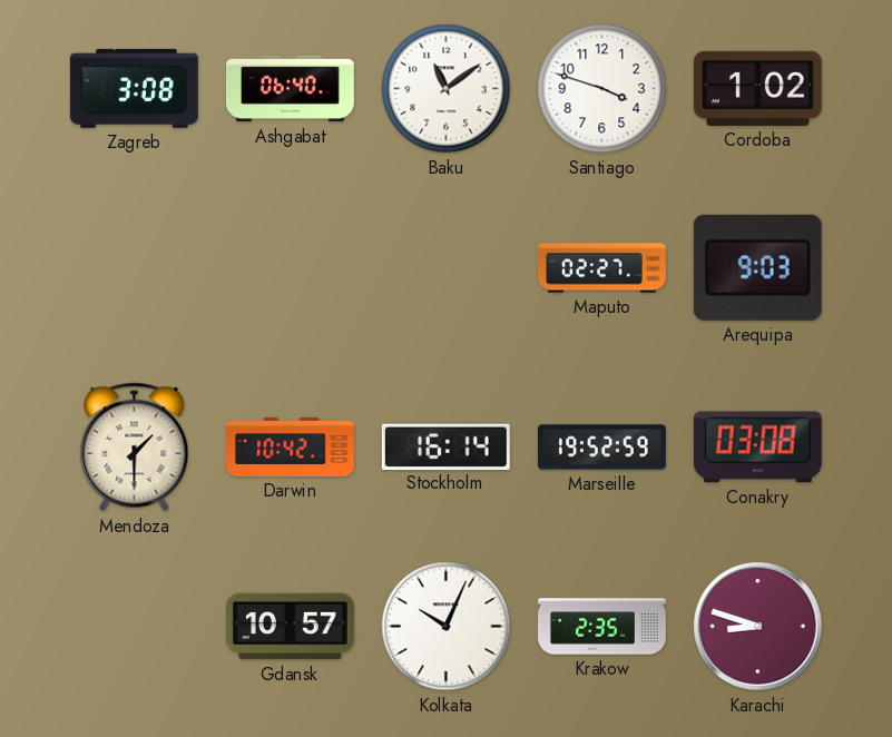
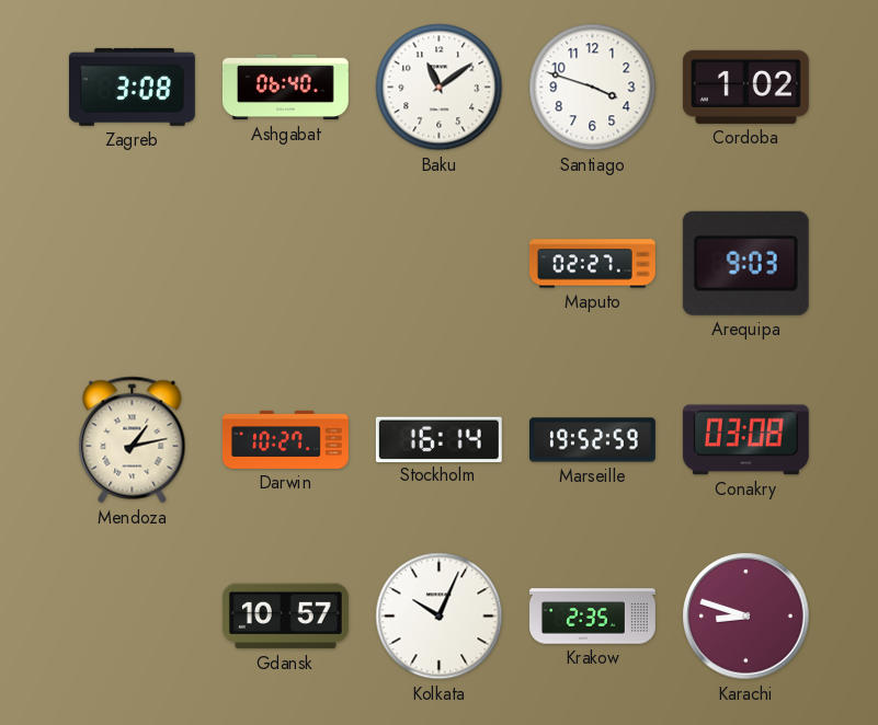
Mendoza: 1:30 -> 1:13
Darwin: 10:42 -> 10:27
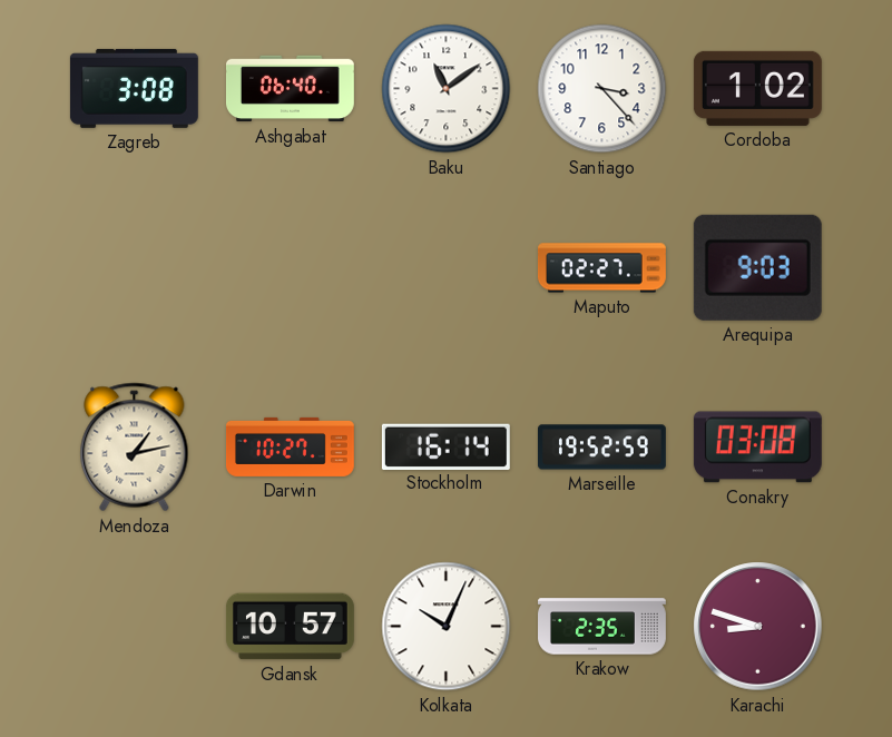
Santiago: 3:48 -> 3:23
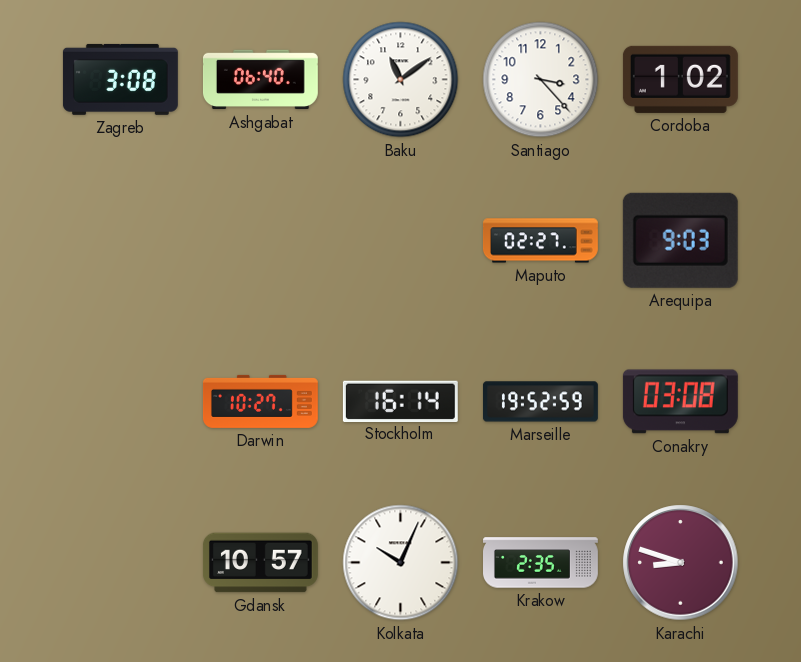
Mendoza: 1:13 -> none
